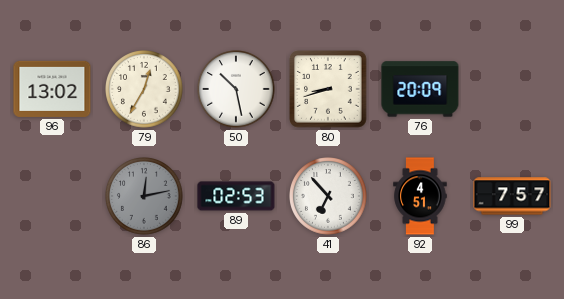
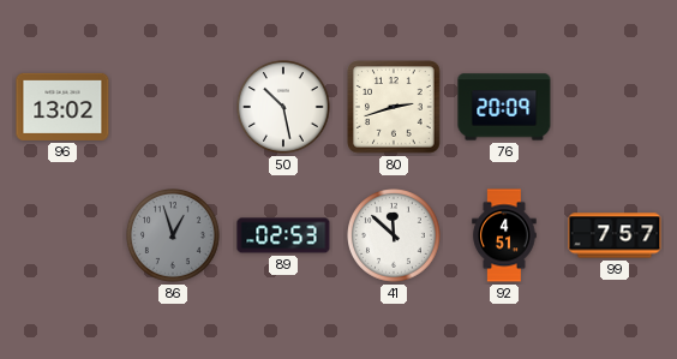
79: 12:35 -> none
80: 8:42 -> 2:42
86: 12:13 -> 12:57
41: 6:53 -> 11:52
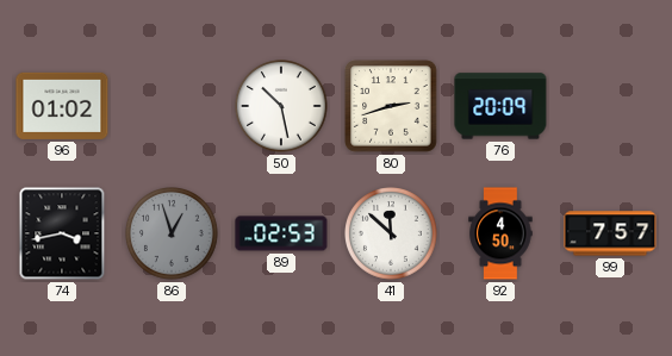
96: 13:02 -> 01:02
74: none -> 3:43
92: 4:51 -> 4:50
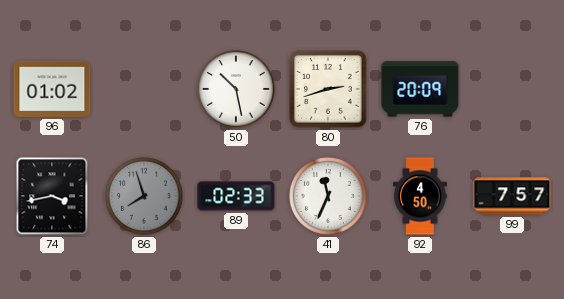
86: 12:57 -> 7:57
89: 02:53 -> 02:33
41: 11:52 -> 11:34
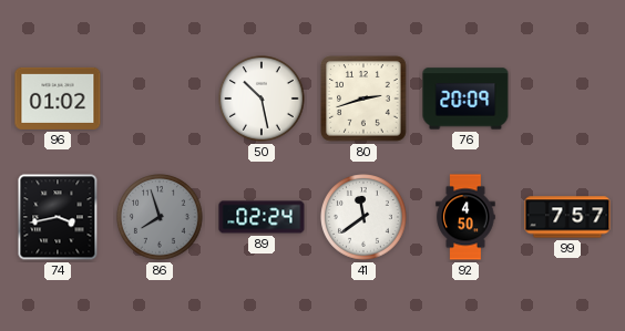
89: 02:33 -> 02:24
41: 11:34 -> 11:39
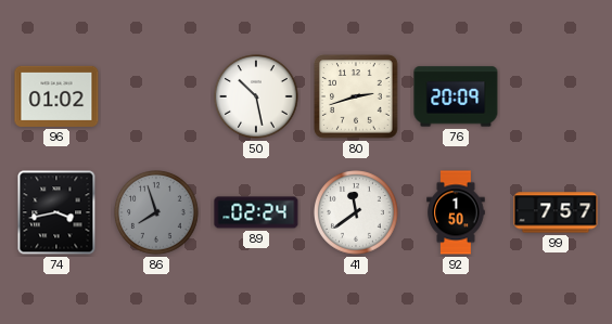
92: 4:50 -> 1:50
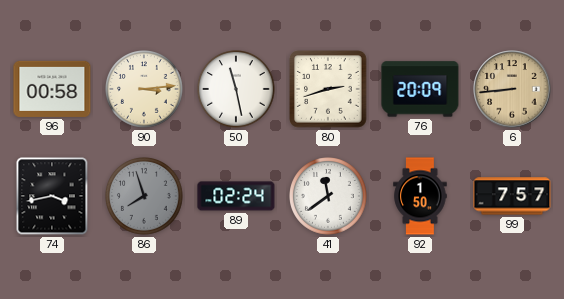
96: 01:02 -> 00:58
90: none -> 3:14
50: 10:28 -> 11:28
6: none -> 8:44
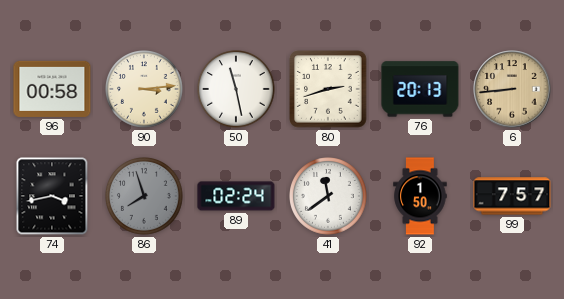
76: 20:09 -> 20:13
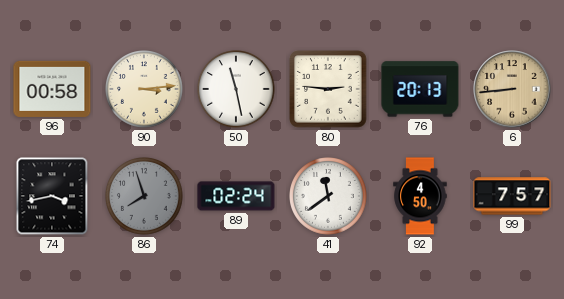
80: 2:42 -> 2:46
92: 1:50 -> 4:50
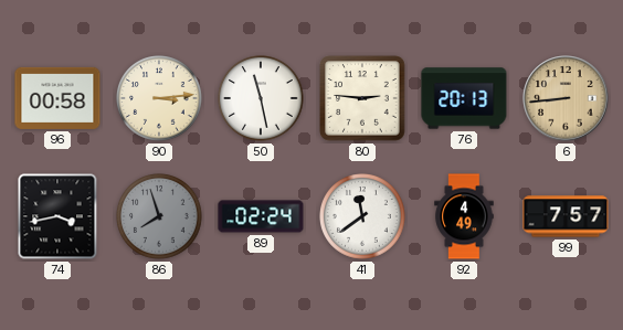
92: 4:50 -> 4:49
